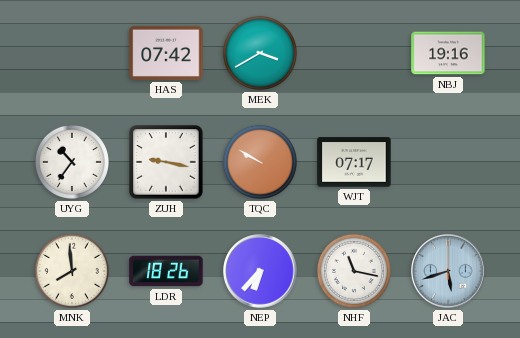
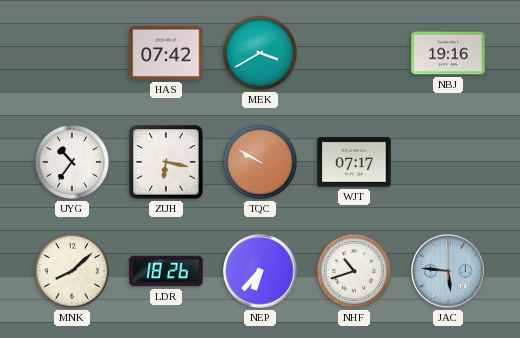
ZUH: 9:17 -> 6:17
MNK: 7:59 -> 8:08
NHF: 11:17 -> 10:42
JAC: 5:42 -> 5:46
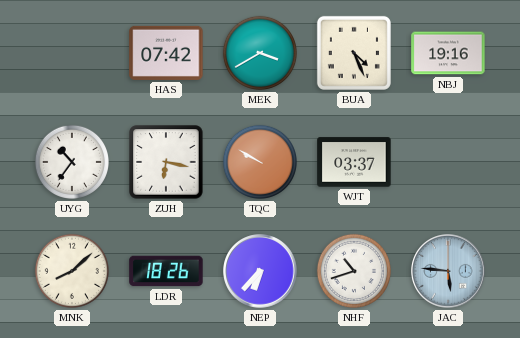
BUA: none -> 4:26
WJT: 07:17 -> 03:37
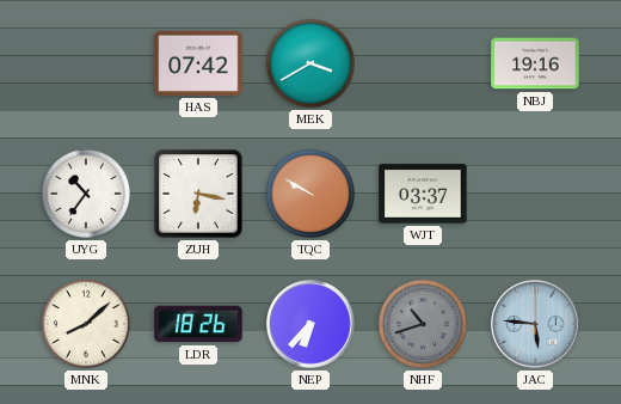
BUA: 4:26 -> none
NHF dial: white -> grey
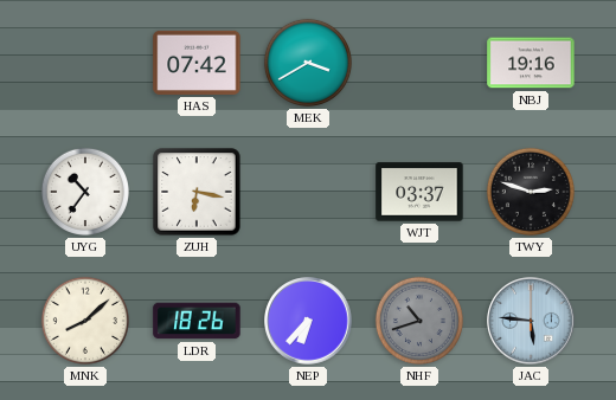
TQC: 9:50 -> none
TWY: none -> 2:48
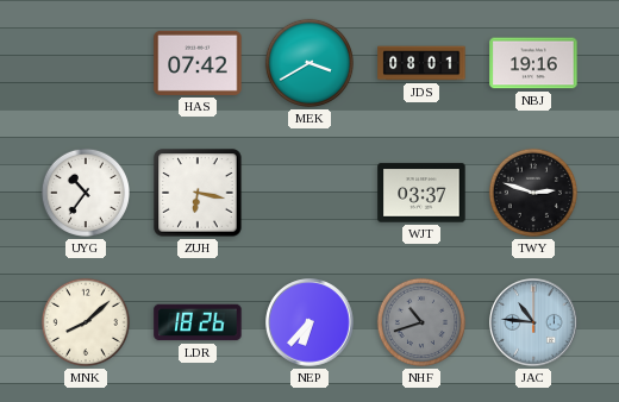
JDS: none -> 08:01
JAC: 5:46 -> 10:46
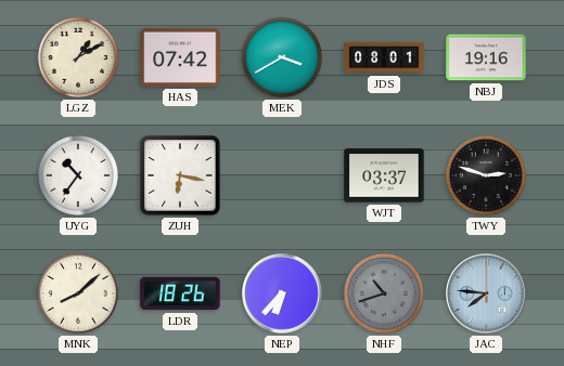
LGZ: none -> 1:10
JAC: 10:46 -> 7:46
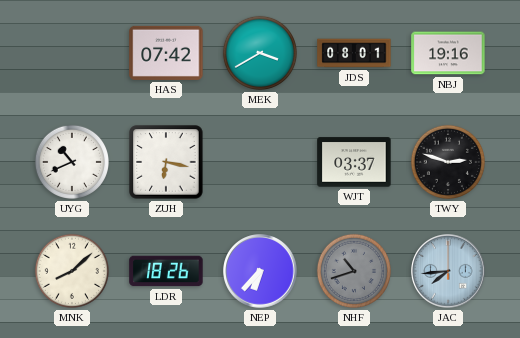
LGZ: 1:10 -> none
UYG: 10:36 -> 10:41
JAC: 7:46 -> 7:44
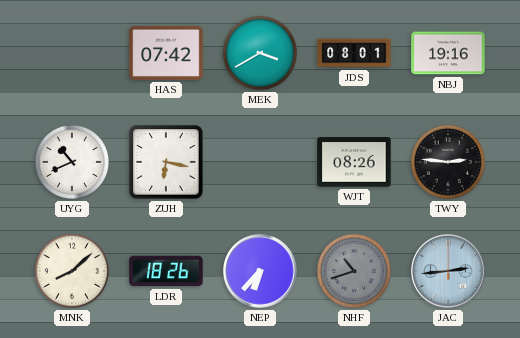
WJT: 03:37 -> 08:26
TWY: 2:48 -> 2:46
JAC: 7:44 -> 2:44
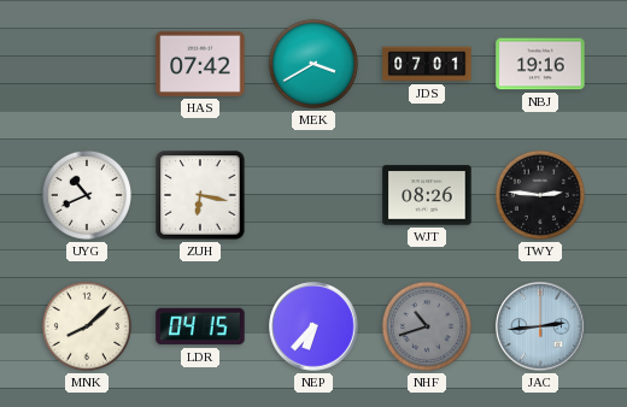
JDS: 08:01 -> 07:01
LDR: 18:26 -> 04:15
